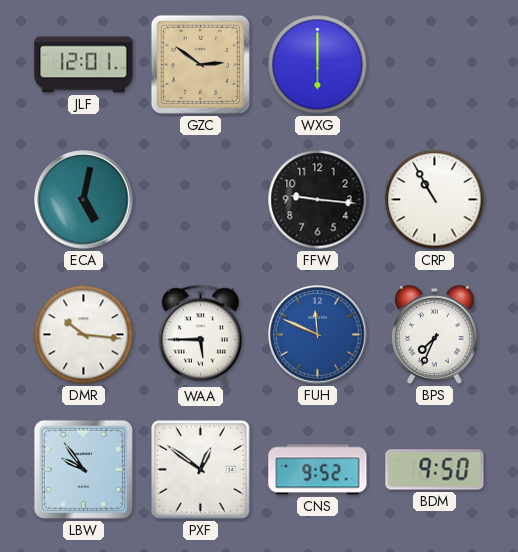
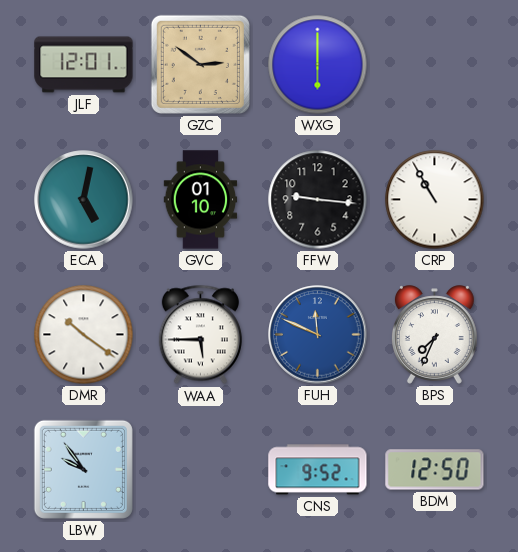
GVC: none -> 01:10
DMR: 10:16 -> 10:21
PXF: 12:51 -> none
BDM: 9:50 -> 12:50
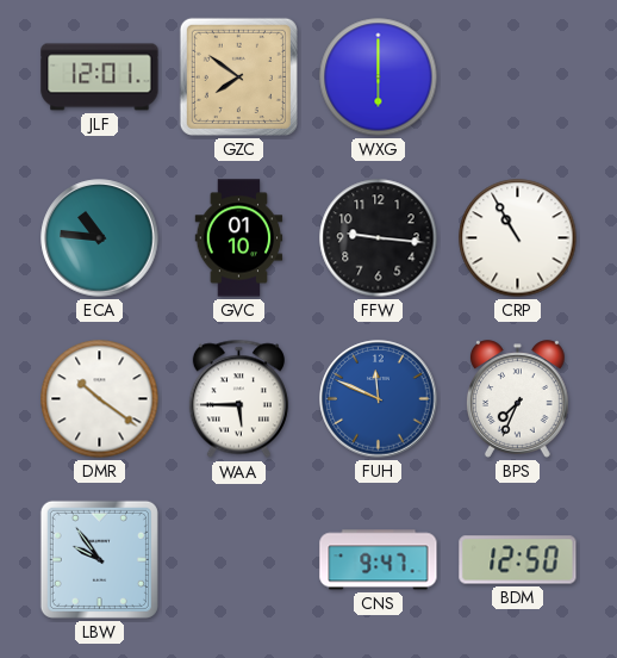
GZC: 2:51 -> 7:51
ECA: 5:02 -> 10:46
CNS: 9:52 -> 9:47
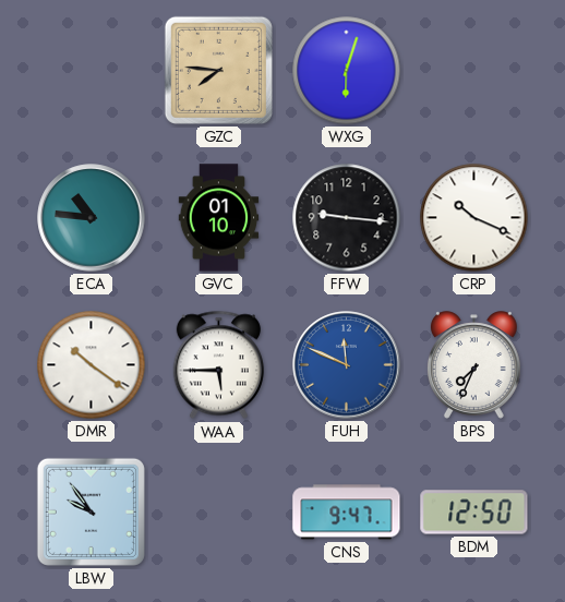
JLF: 12:01 -> none
GZC: 7:51 -> 7:46
WXG: 6:00 -> 6:03
CRP: 10:55 -> 10:19
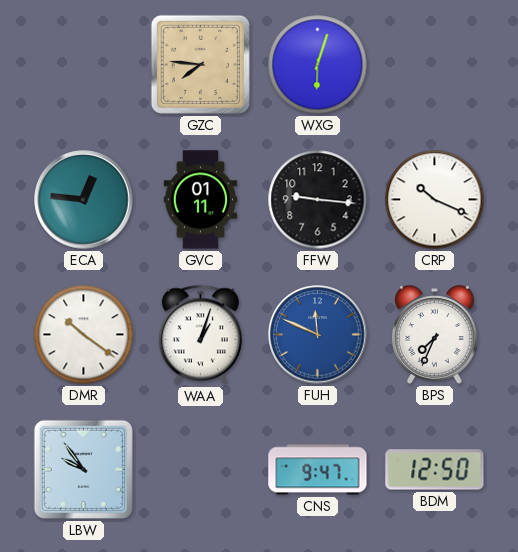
ECA: 10:46 -> 12:46
GVC: 01:10 -> 01:11
WAA: 5:45 -> 1:03
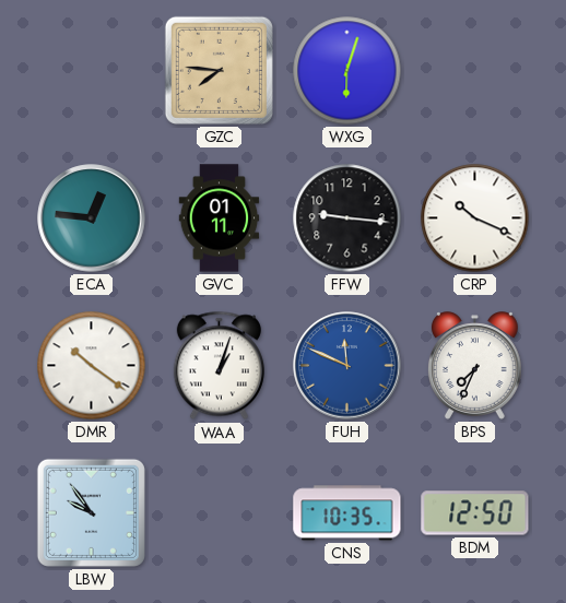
CNS: 9:47 -> 10:35
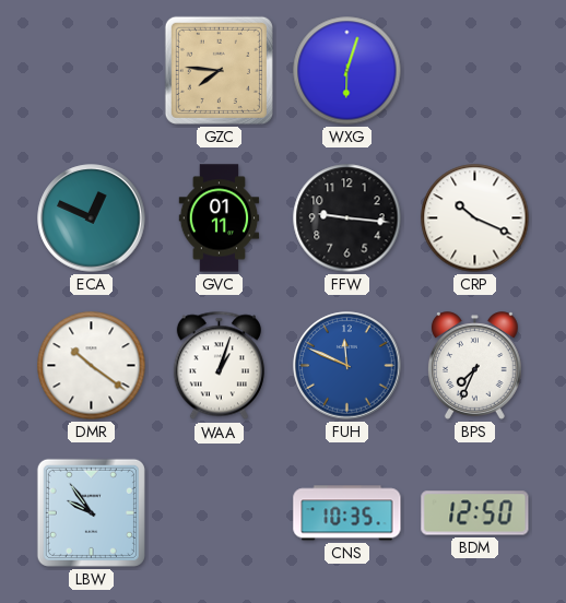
ECA: 12:46 -> 12:49
